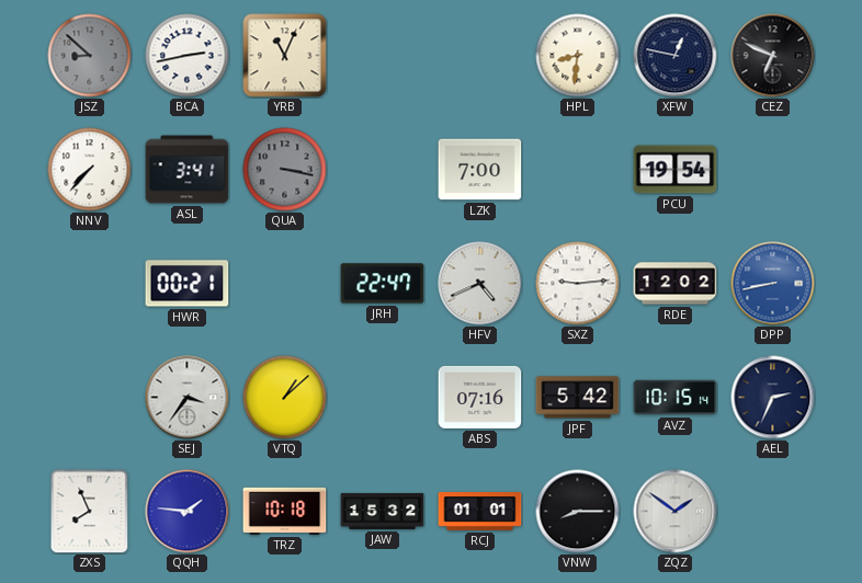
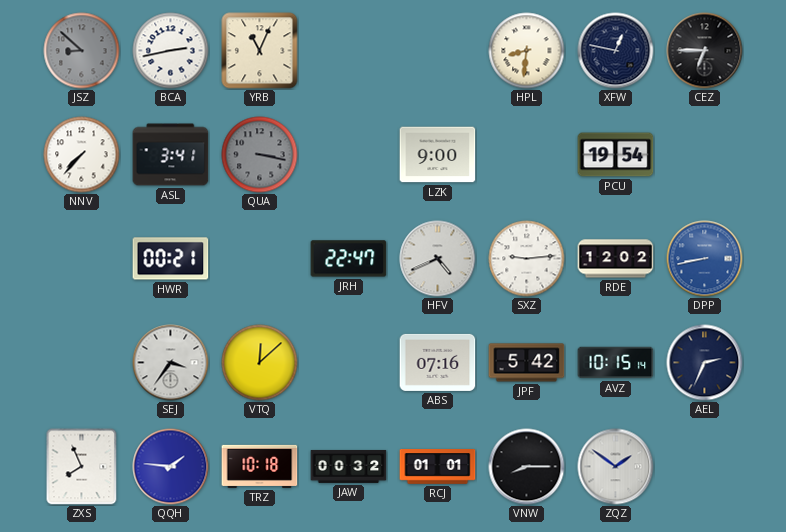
CEZ: 6:49 -> 6:45
LZK: 7:00 -> 9:00
VTQ: 1:08 -> 12:08
JAW: 15:32 -> 00:32
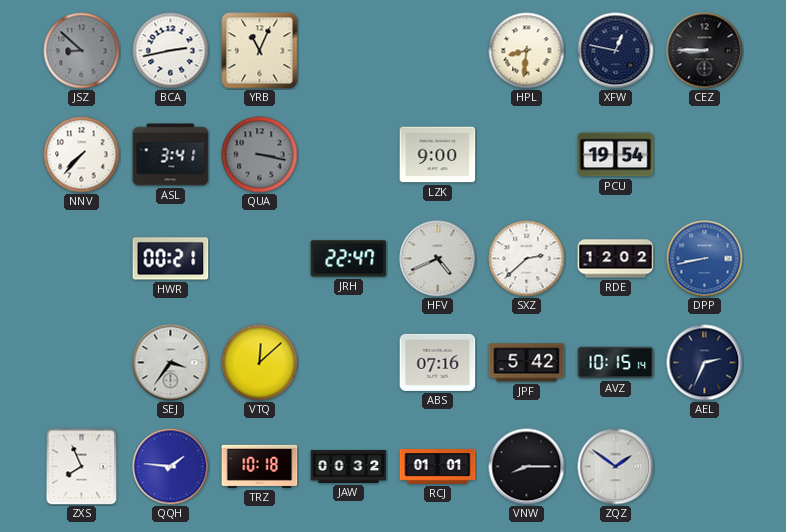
CEZ: 6:45 -> 8:45
SXZ: 9:14 -> 2:38
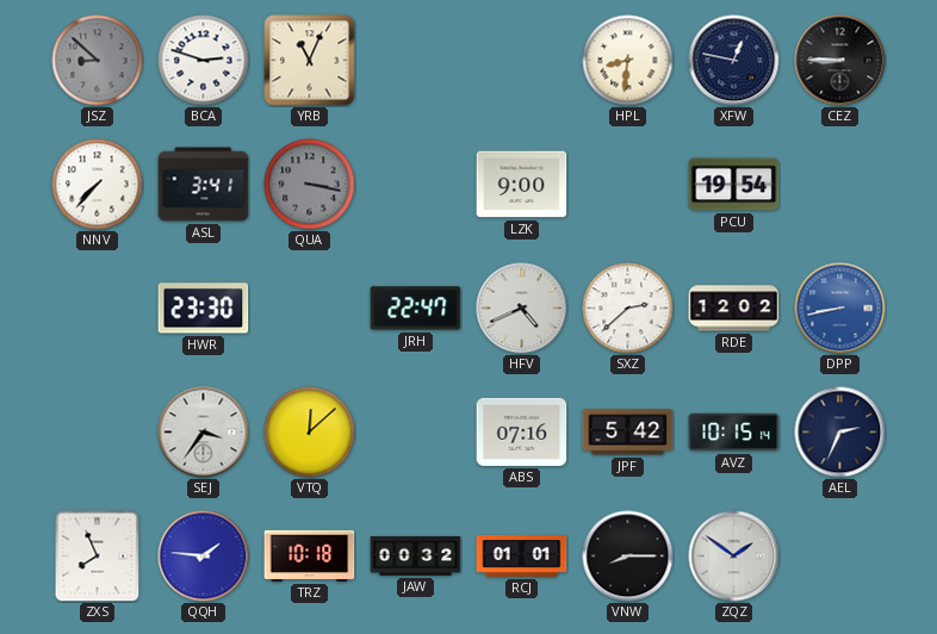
BCA: 2:43 -> 2:48
HWR: 00:21 -> 23:30
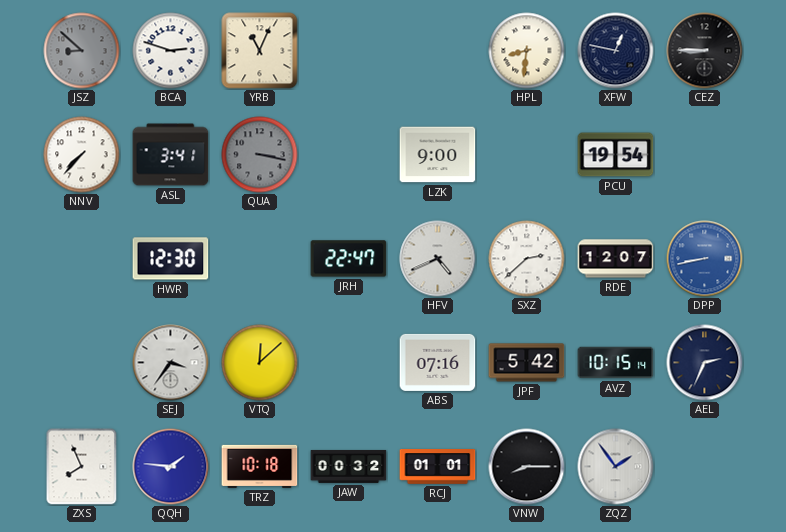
HWR: 23:30 -> 12:30
RDE: 12:02 -> 12:07
ZQZ: 1:51 -> 1:54
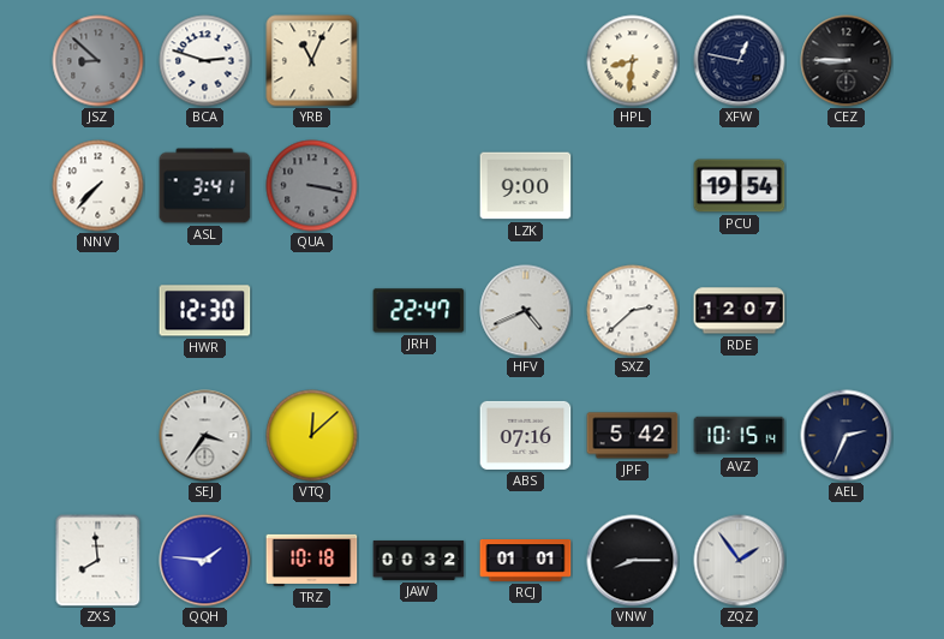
DPP: 8:43 -> none
ZXS: 7:56 -> 7:59
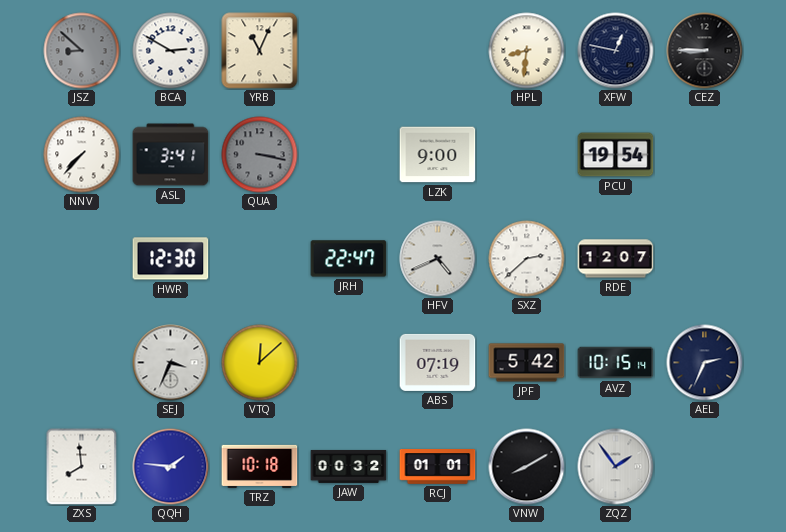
BCA: 2:48 -> 2:50
SEJ: 3:36 -> 3:34
ABS: 07:16 -> 07:19
VNW: 8:15 -> 8:10
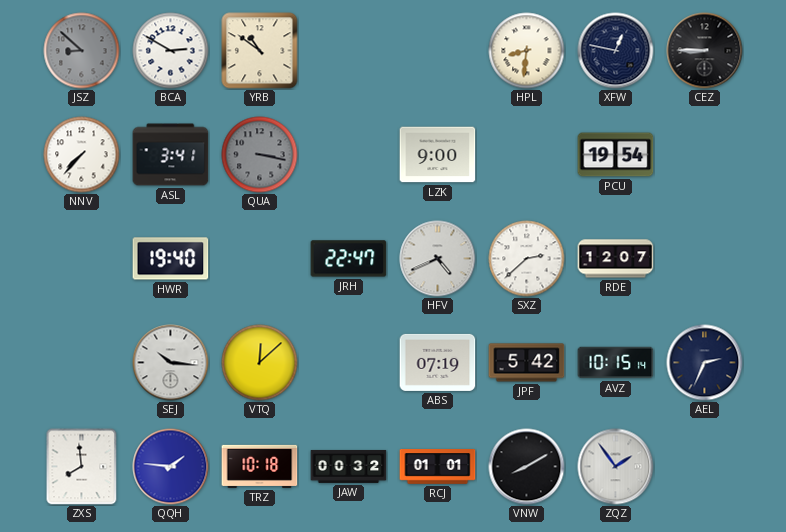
YRB: 11:04 -> 10:51
HWR: 12:30 -> 19:40
SEJ: 3:34 -> 10:16
